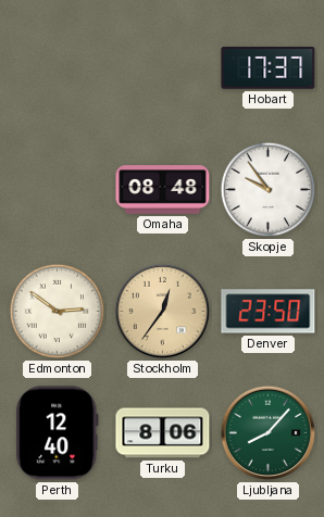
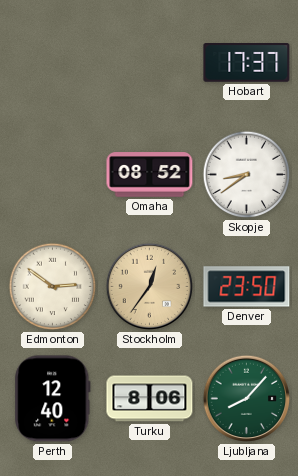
Omaha: 08:48 -> 08:52
Skopje: 9:54 -> 8:39
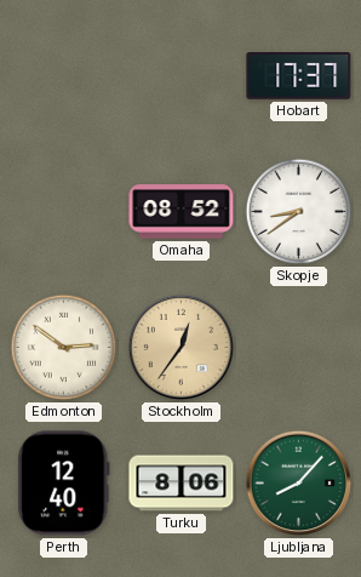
Denver: 23:50 -> none
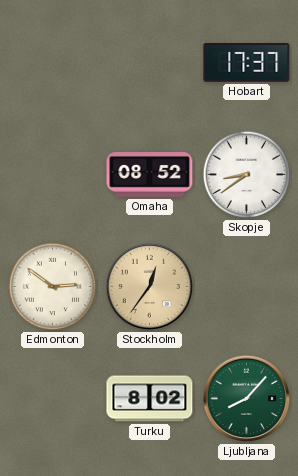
Perth: 12:40 -> none
Turku: 8:06 -> 8:02
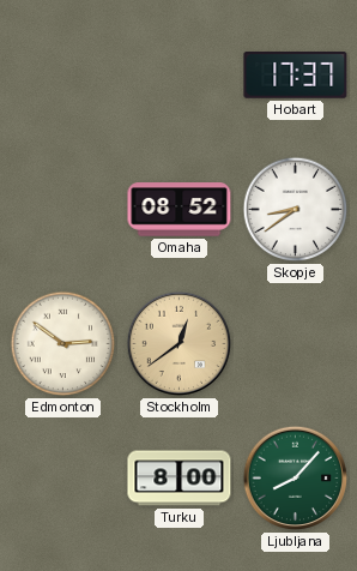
Stockholm: 12:36 -> 12:39
Turku: 8:02 -> 8:00
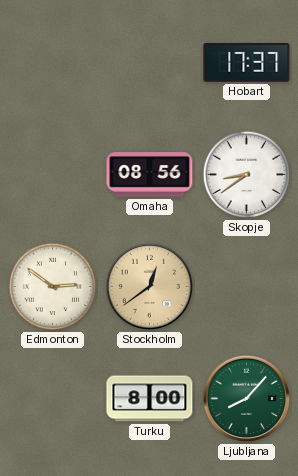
Omaha: 08:52 -> 08:56
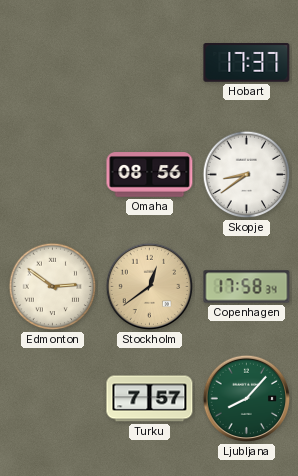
Copenhagen: none -> 17:58
Turku: 8:00 -> 7:57
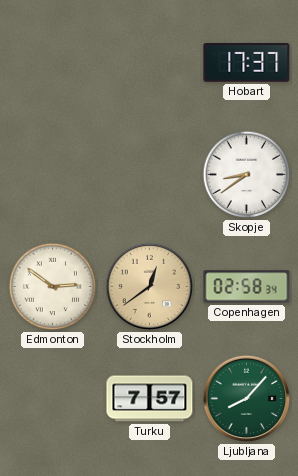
Omaha: 08:56 -> none
Copenhagen: 17:58 -> 02:58
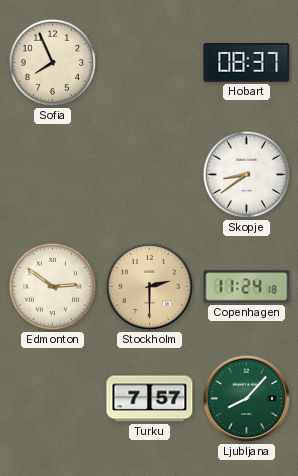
Sofia: none -> 7:56
Hobart: 17:37 -> 08:37
Stockholm: 12:39 -> 2:30
Copenhagen: 02:58 -> 11:24
